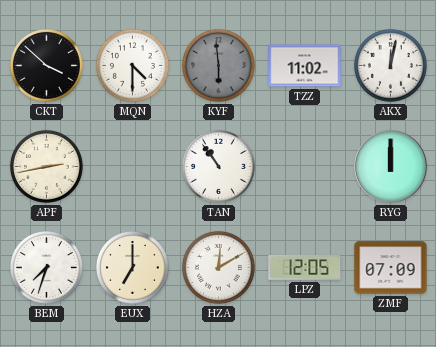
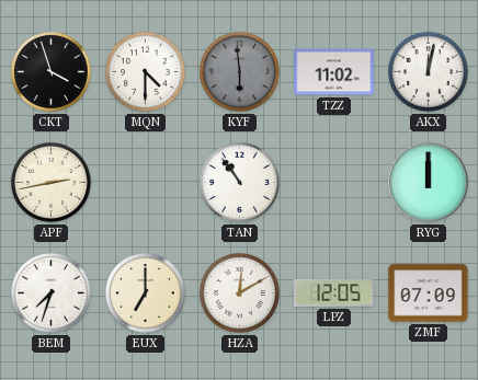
CKT: 3:52 -> 3:57
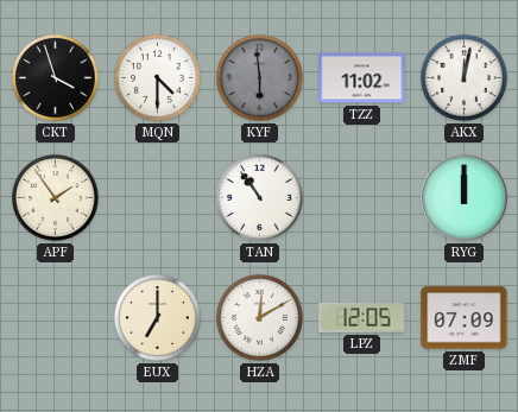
APF: 2:43 -> 1:54
BEM: 7:33 -> none
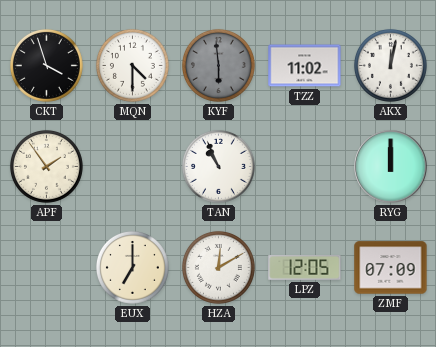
TAN: 10:54 -> 10:56
